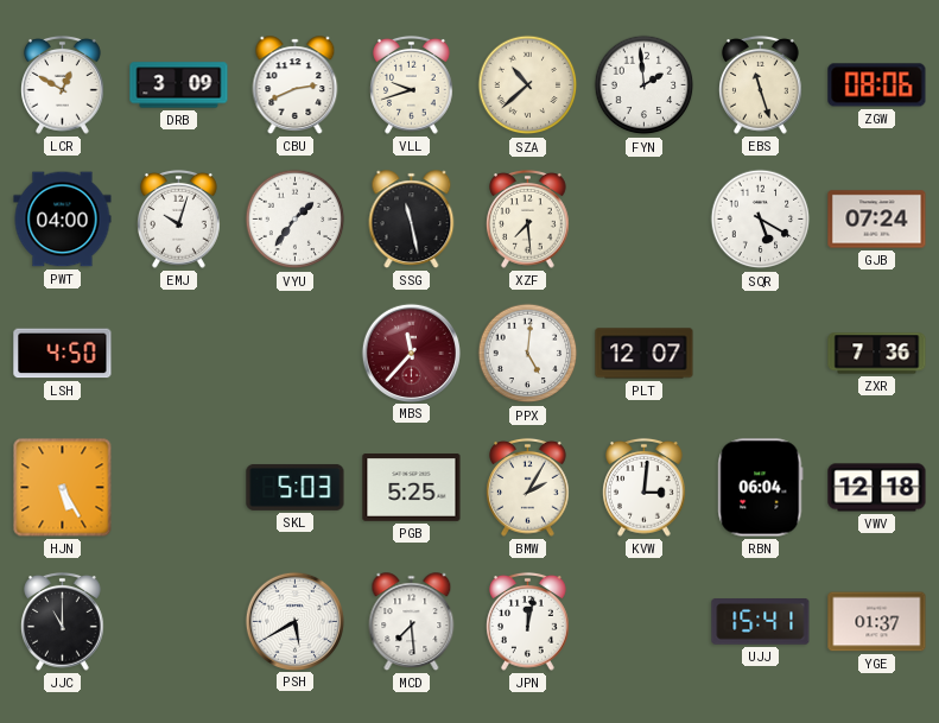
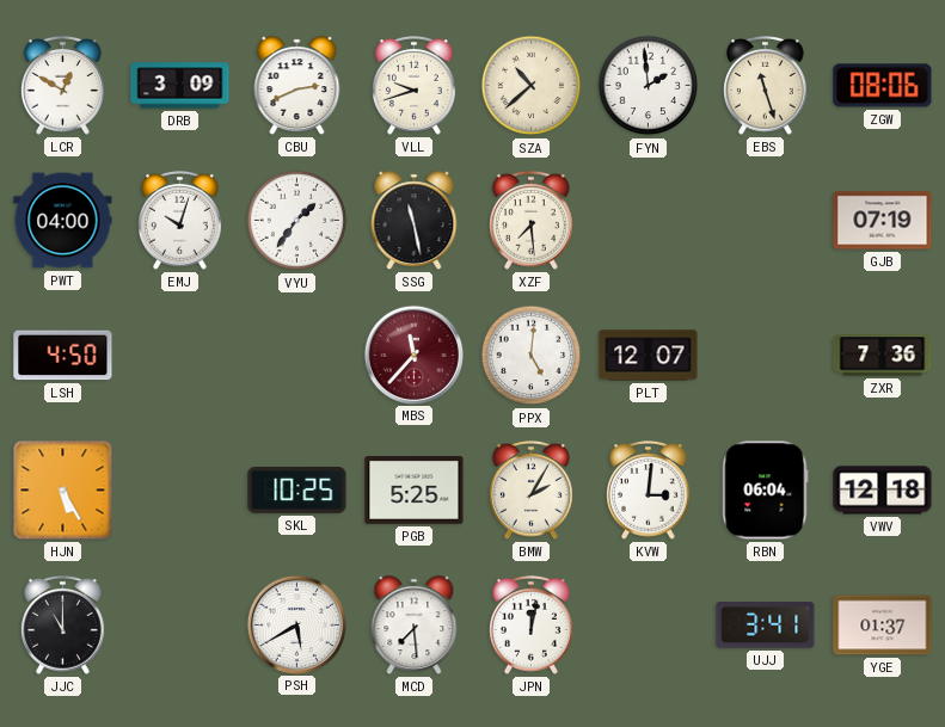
SQR: 5:20 -> none
GJB: 07:24 -> 07:19
SKL: 5:03 -> 10:25
UJJ: 15:41 -> 3:41
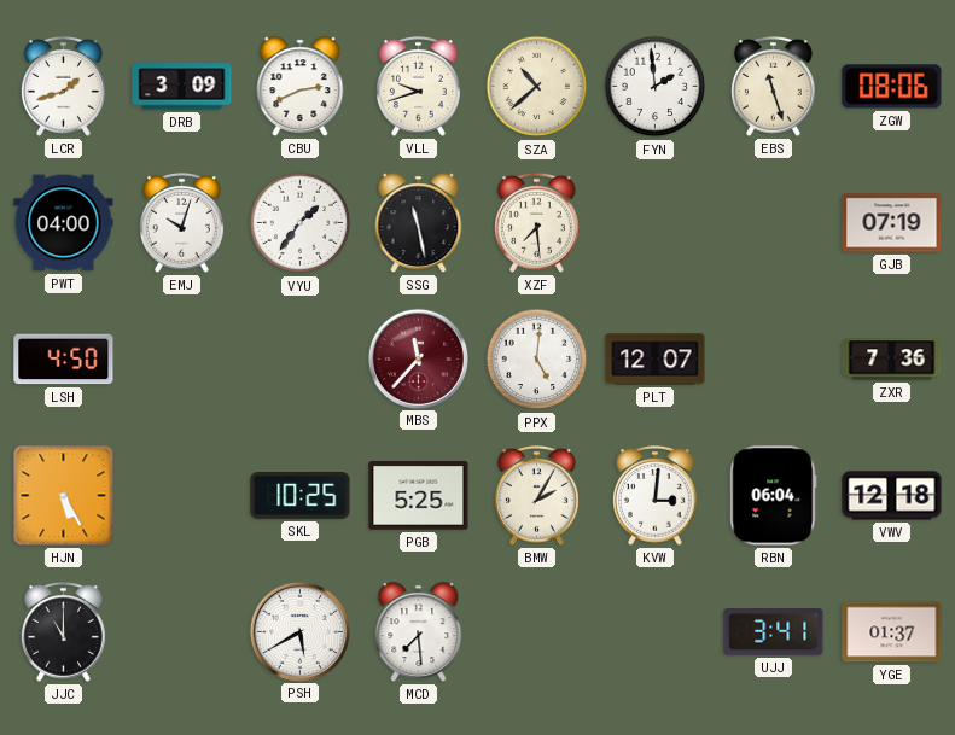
LCR: 12:50 -> 1:42
JPN: 12:02 -> none
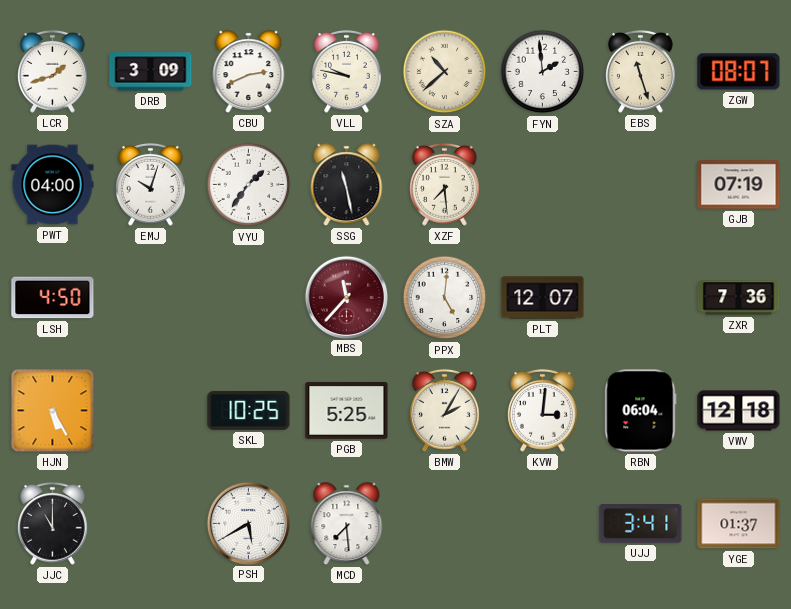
VLL: 9:42 -> 9:47
ZGW: 08:06 -> 08:07
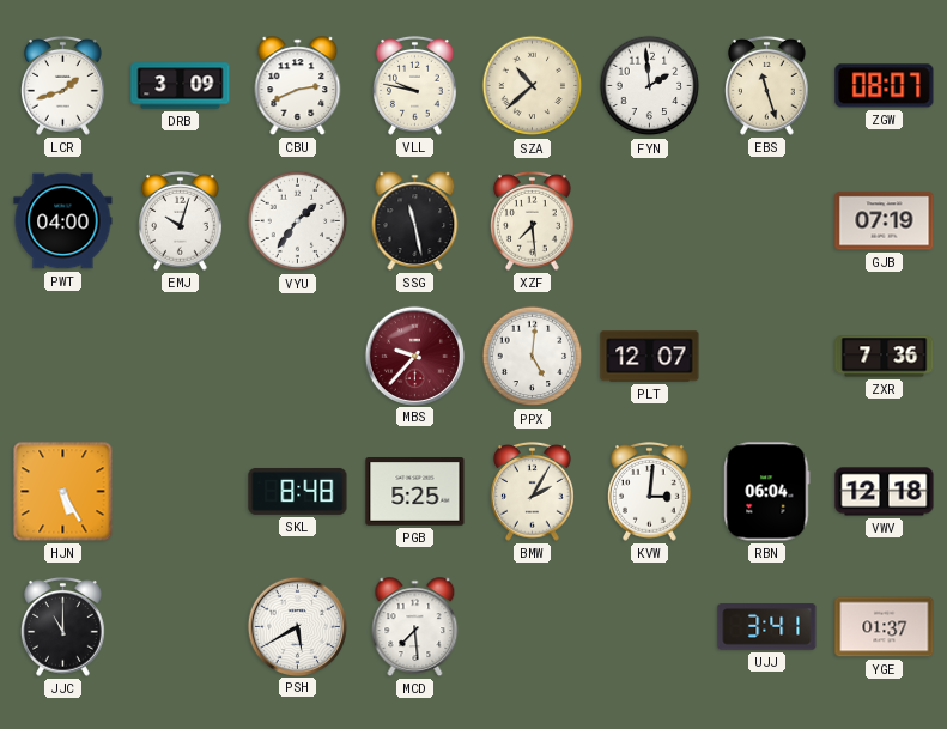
LSH: 4:50 -> none
MBS: 11:37 -> 9:37
SKL: 10:25 -> 8:48
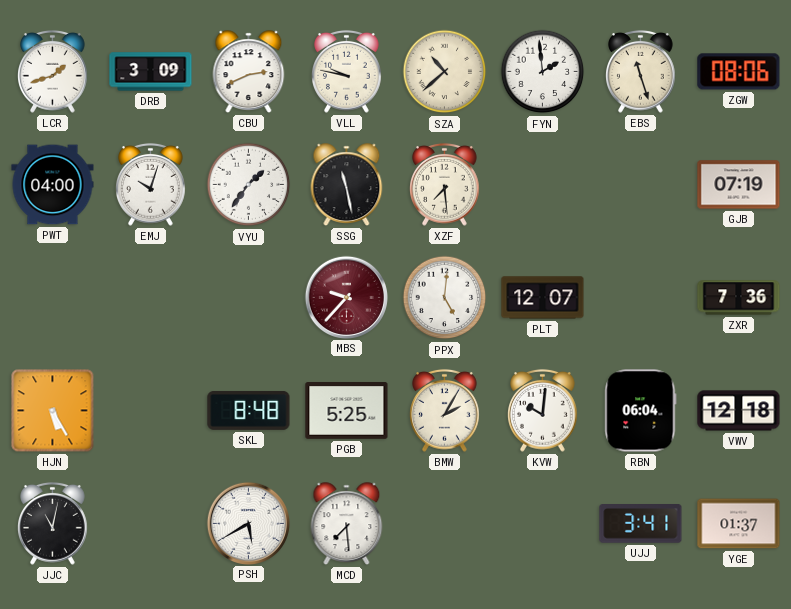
ZGW: 08:07 -> 08:06
KVW: 3:01 -> 10:01
JJC: 11:00 -> 11:02
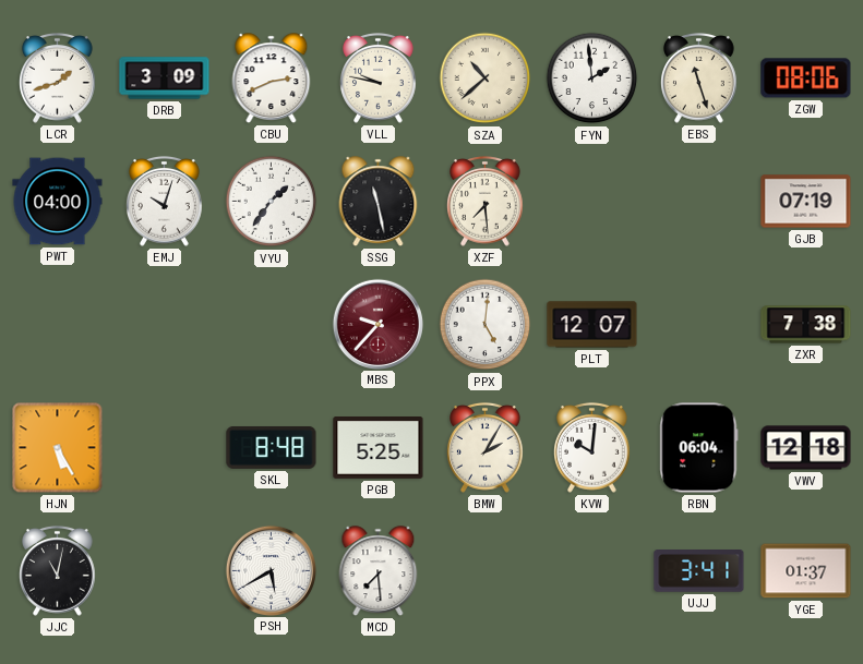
ZXR: 7:36 -> 7:38
